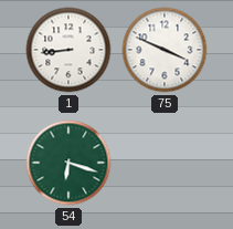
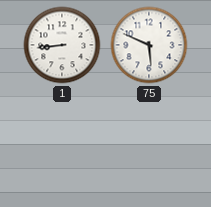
75: 3:49 -> 5:49
54: 6:18 -> none
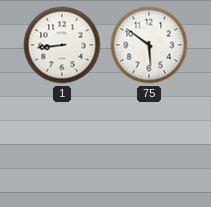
75: 5:49 -> 5:51
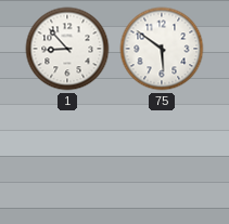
1: 8:44 -> 8:53
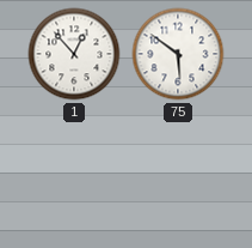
1: 8:53 -> 12:53
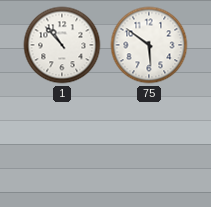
1: 12:53 -> 10:53
